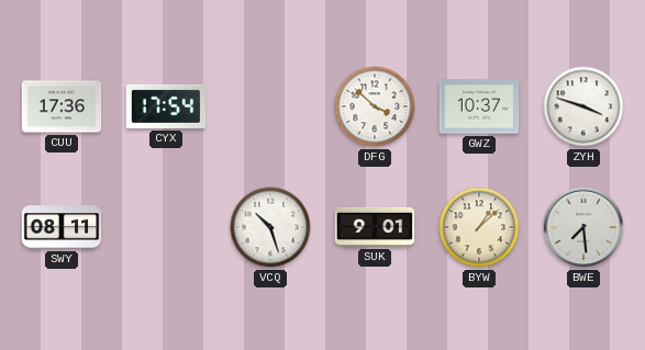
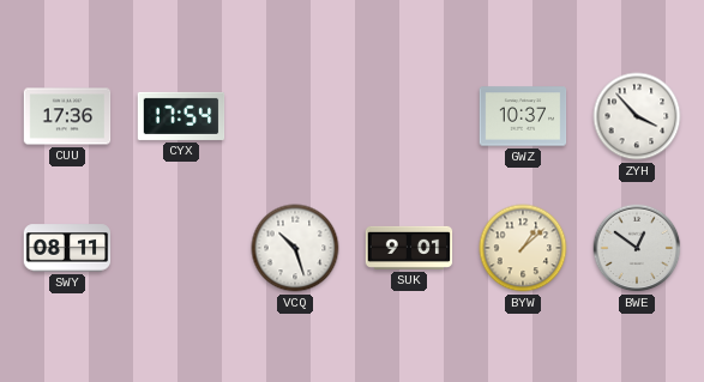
DFG: 3:52 -> none
ZYH: 3:48 -> 3:53
BWE: 7:29 -> 12:51
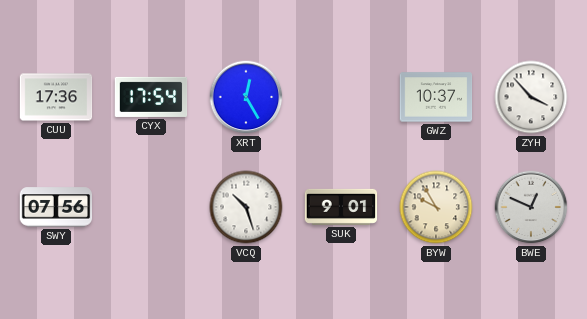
XRT: none -> 12:25
SWY: 08:11 -> 07:56
BYW: 1:08 -> 9:55
BWE: 12:51 -> 12:49
